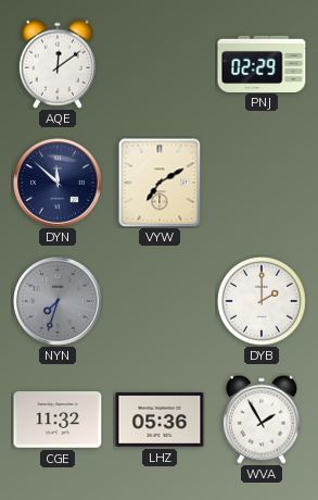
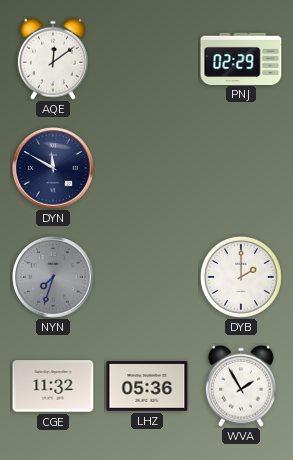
DYN: 11:52 -> 11:50
VYW: 7:10 -> none
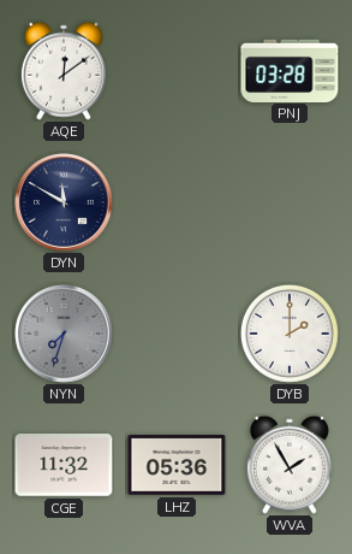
PNJ: 02:29 -> 03:28
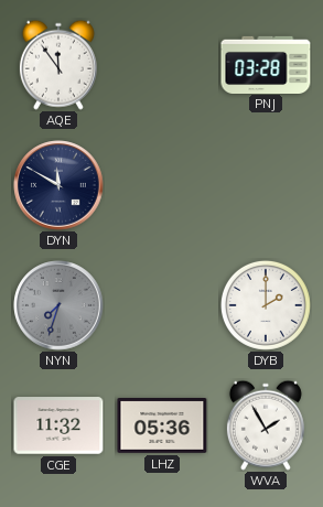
AQE: 12:09 -> 11:54
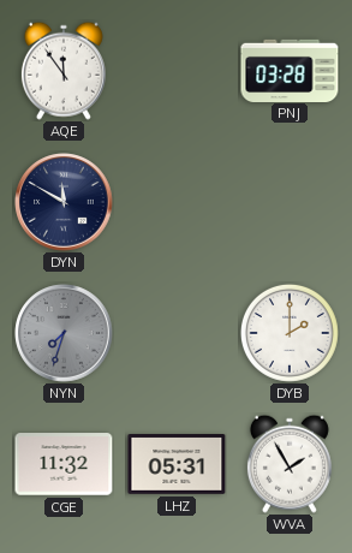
LHZ: 05:36 -> 05:31
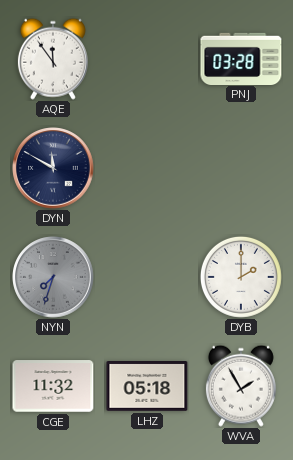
LHZ: 05:31 -> 05:18
